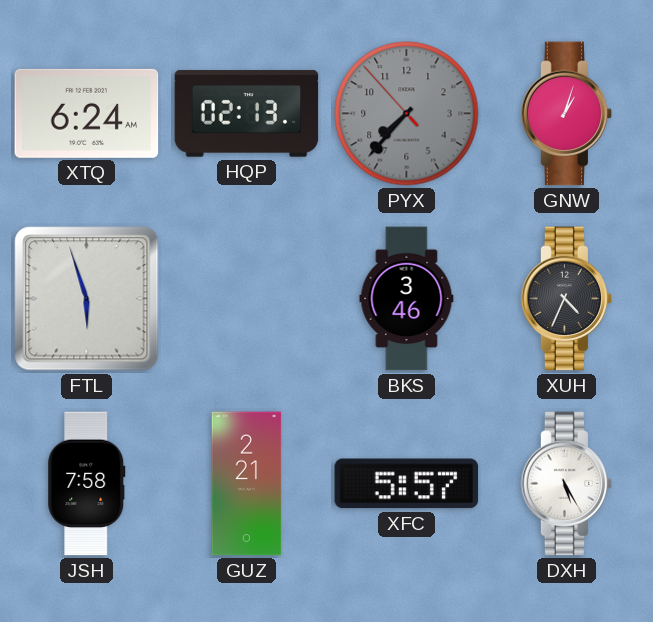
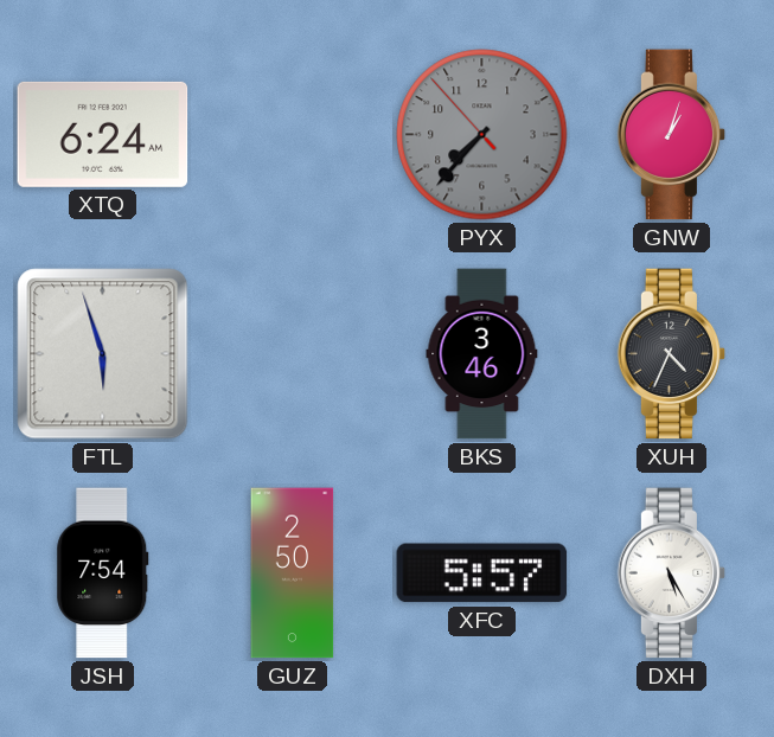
HQP: 02:13 -> none
JSH: 7:58 -> 7:54
GUZ: 2:21 -> 2:50
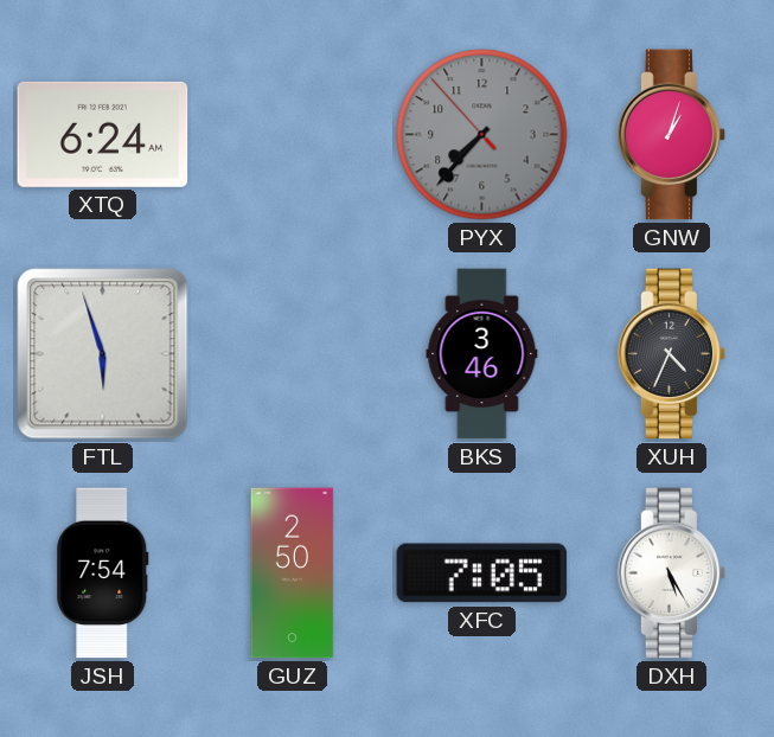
XFC: 5:57 -> 7:05
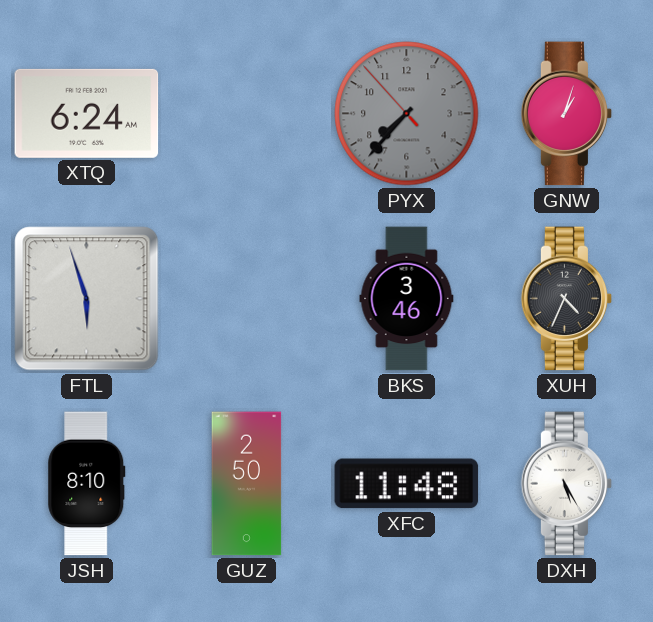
JSH: 7:54 -> 8:10
XFC: 7:05 -> 11:48
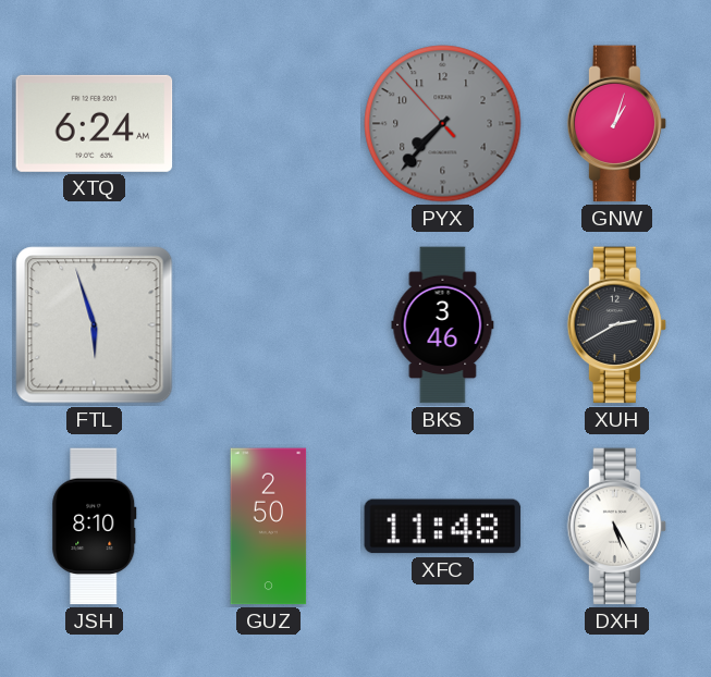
XUH: 4:34 -> 2:40
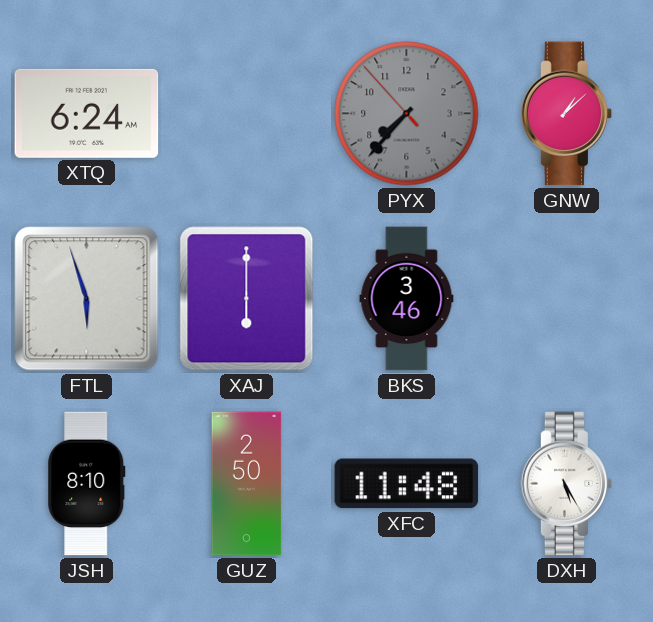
GNW: 1:03 -> 1:08
XAJ: none -> 6:00
XUH: 2:40 -> none
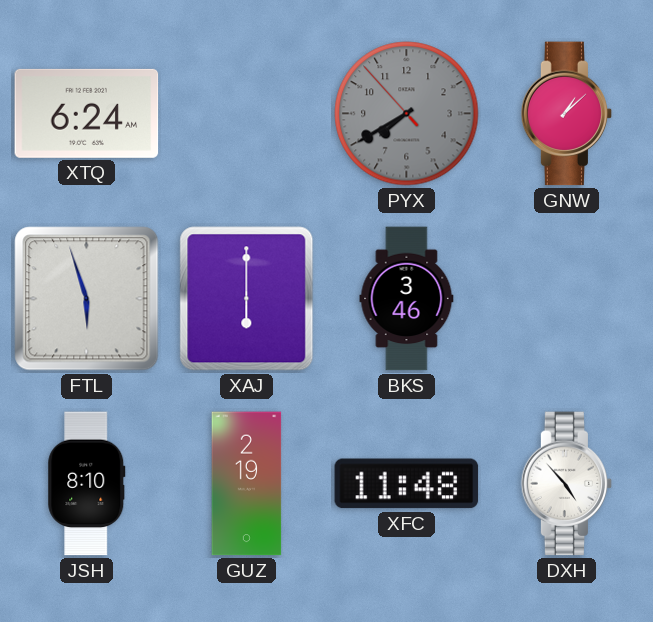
PYX: 7:36 -> 7:39
GUZ: 2:50 -> 2:19
DXH: 5:25 -> 4:53
